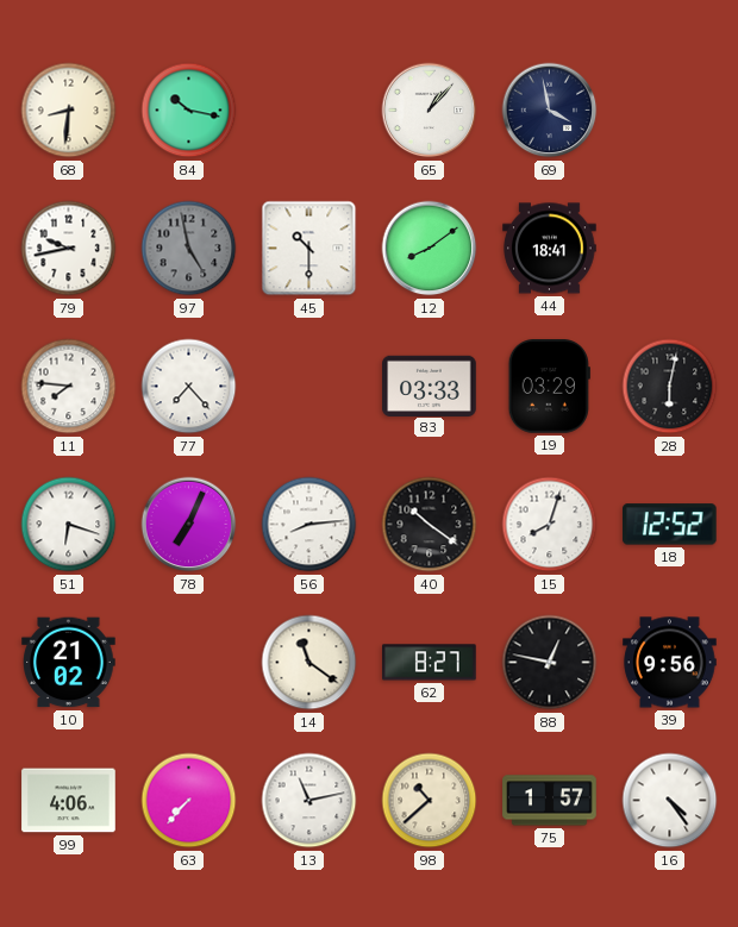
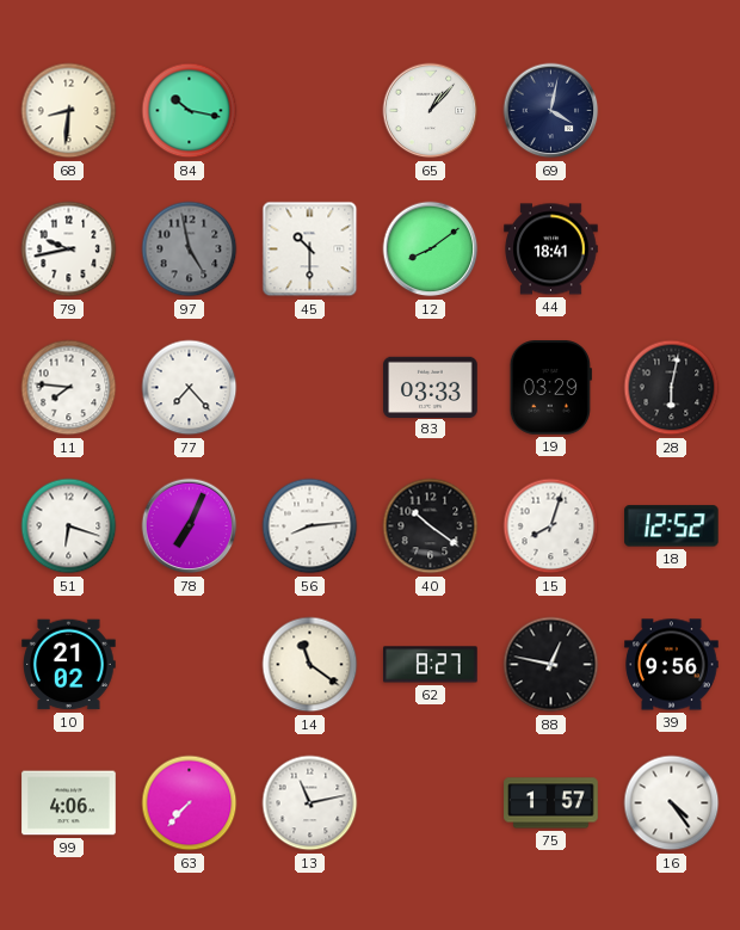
69: 3:58 -> 4:02
98: 10:38 -> none
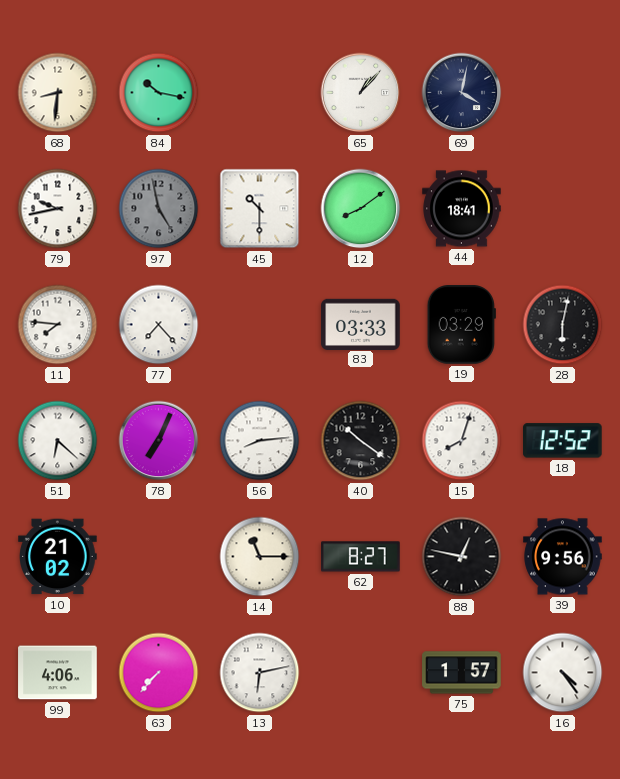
51: 6:18 -> 6:22
14: 11:21 -> 11:15
13: 11:13 -> 6:13
